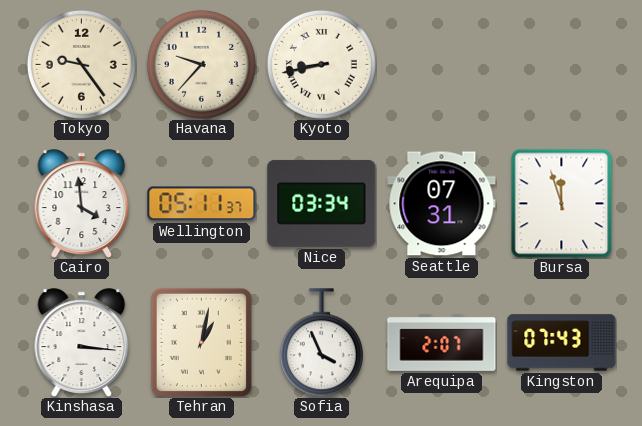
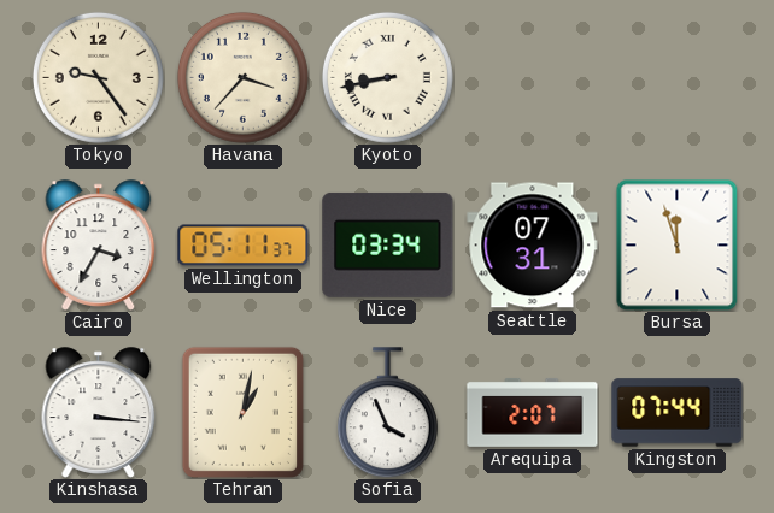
Havana: 9:37 -> 3:37
Cairo: 3:59 -> 3:35
Kingston: 07:43 -> 07:44
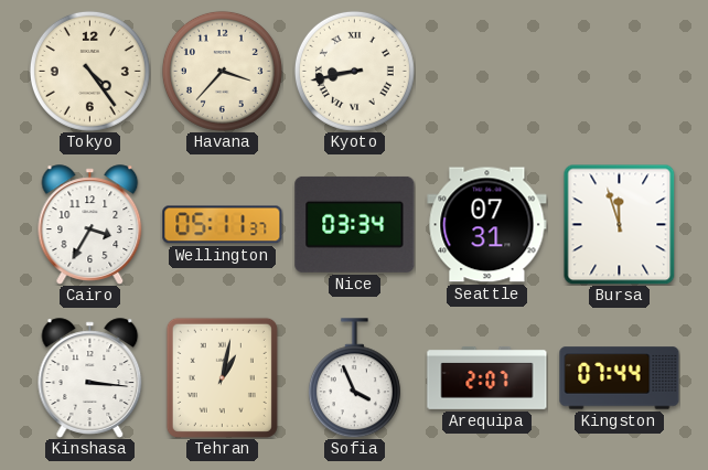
Tokyo: 9:24 -> 4:24
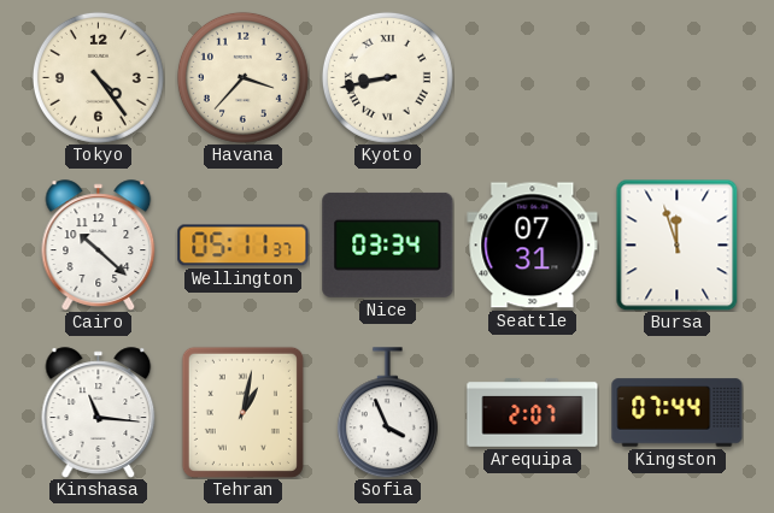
Cairo: 3:35 -> 10:22
Kinshasa: 3:16 -> 11:16
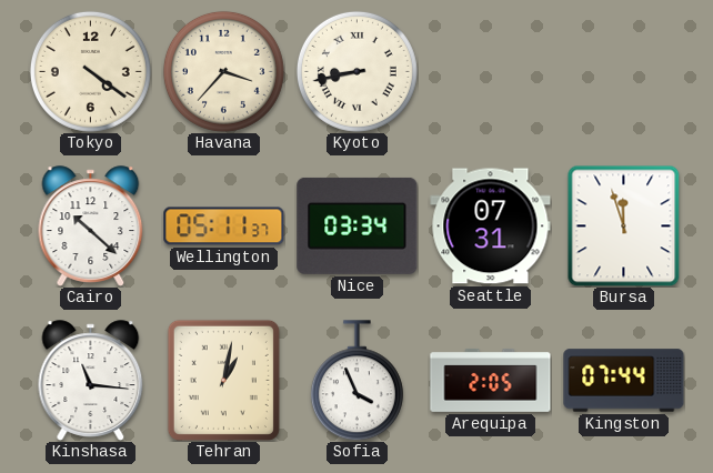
Tokyo: 4:24 -> 4:21
Arequipa: 2:07 -> 2:05
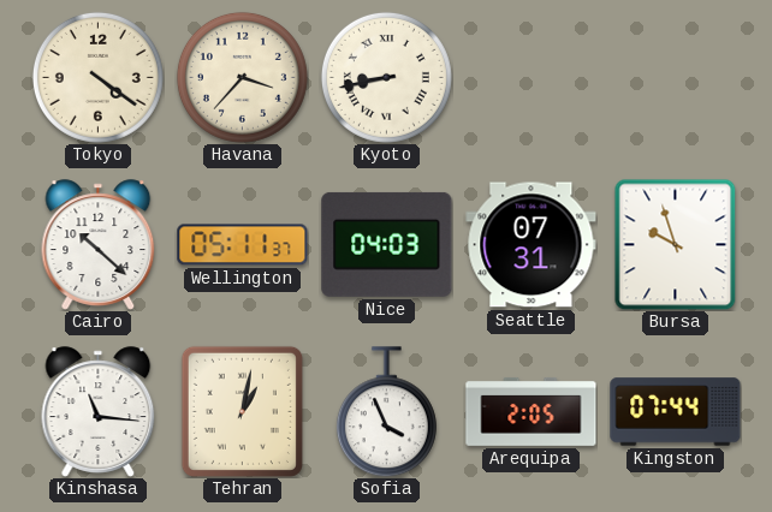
Nice: 03:34 -> 04:03
Bursa: 11:57 -> 9:57
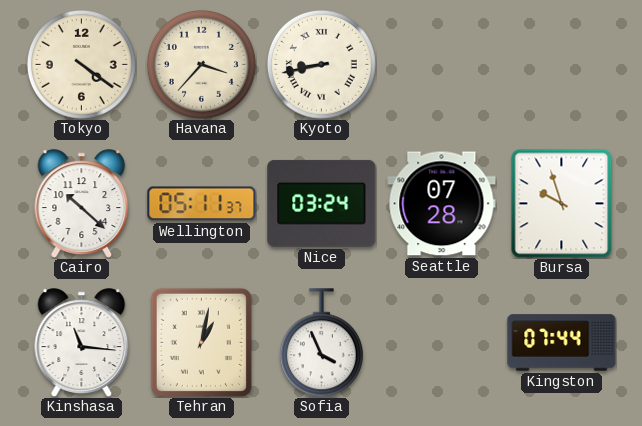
Nice: 04:03 -> 03:24
Seattle: 07:31 -> 07:28
Arequipa: 2:05 -> none
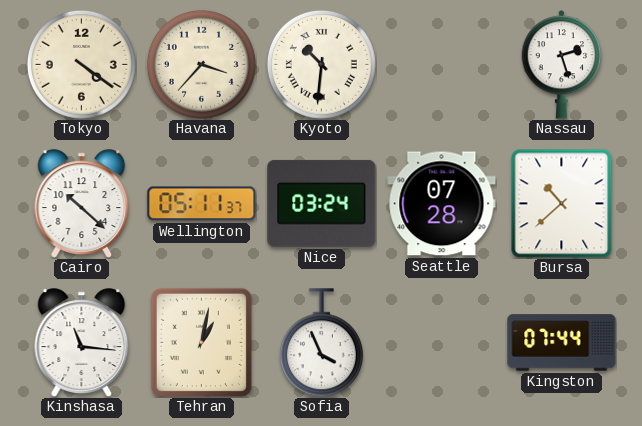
Kyoto: 8:43 -> 10:31
Nassau: none -> 2:27
Bursa: 9:57 -> 10:38
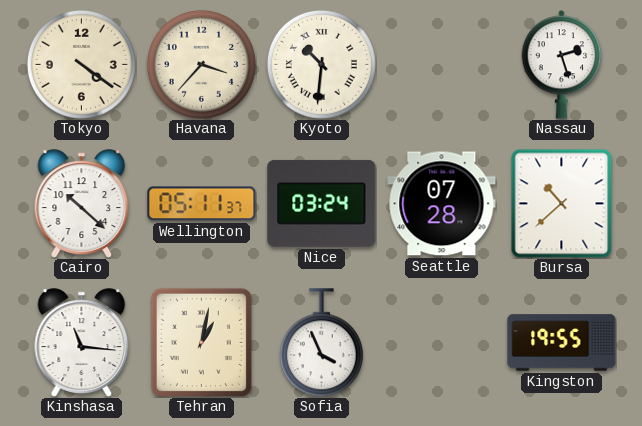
Kingston: 07:44 -> 19:55
